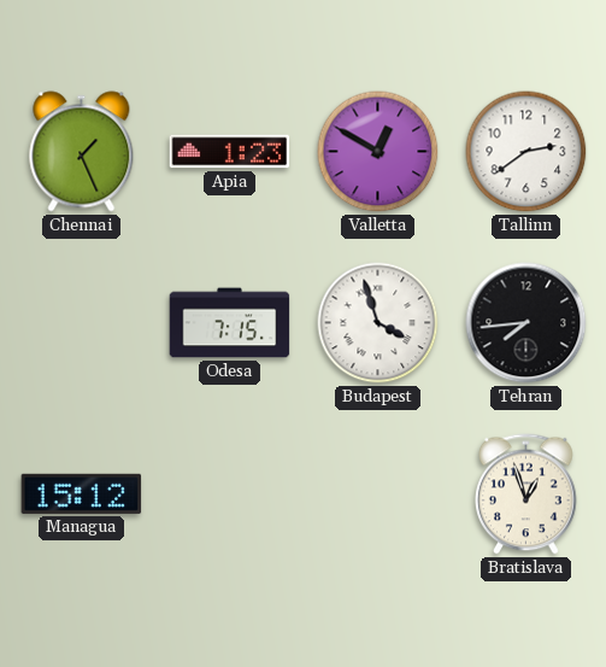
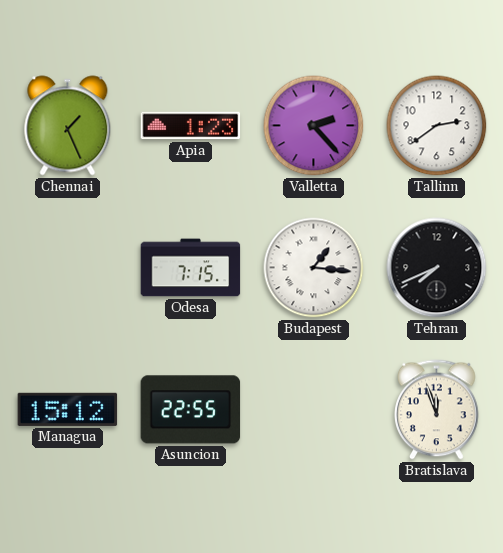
Valletta: 12:50 -> 2:23
Budapest: 3:57 -> 1:16
Tehran: 7:44 -> 7:41
Asuncion: none -> 22:55
Bratislava: 12:57 -> 11:57
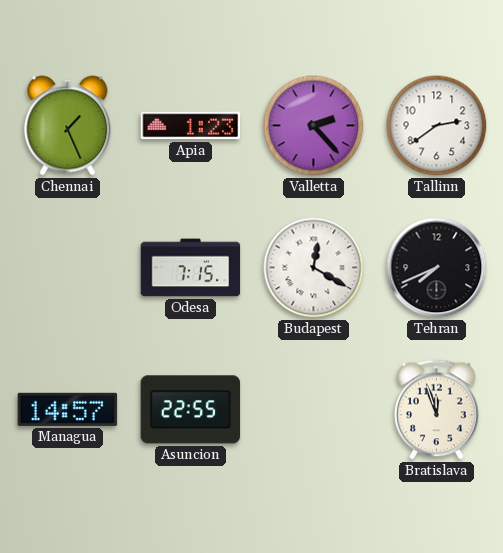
Budapest: 1:16 -> 12:20
Managua: 15:12 -> 14:57
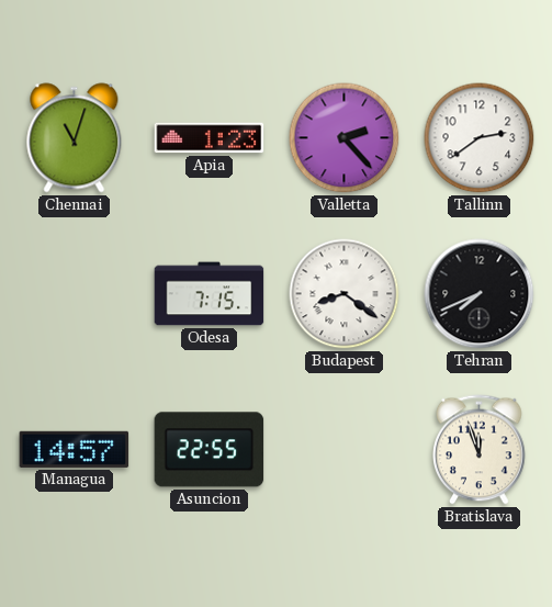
Chennai: 1:26 -> 11:03
Budapest: 12:20 -> 8:21
